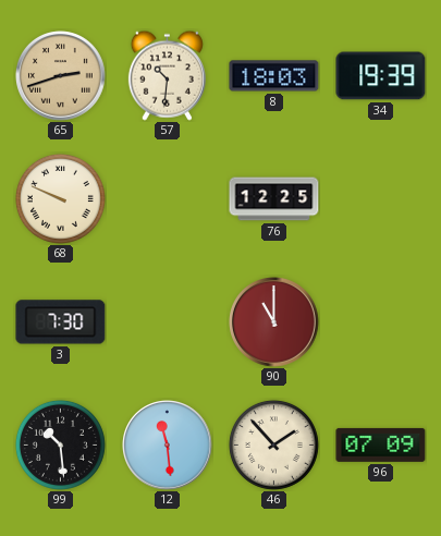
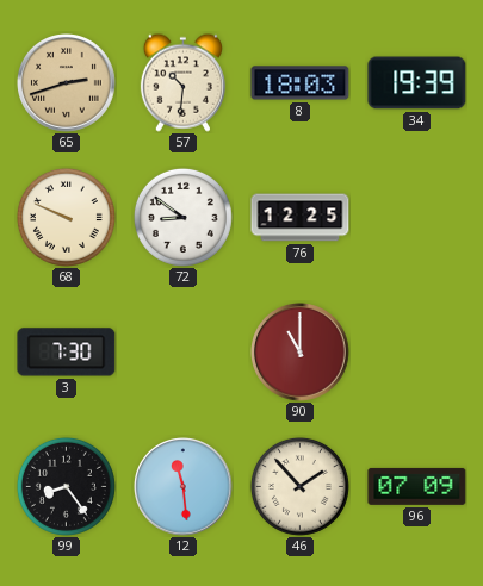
72: none -> 8:51
99: 10:29 -> 8:24
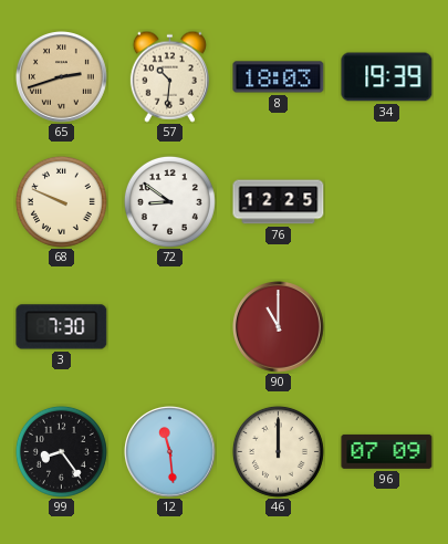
46: 1:53 -> 12:00
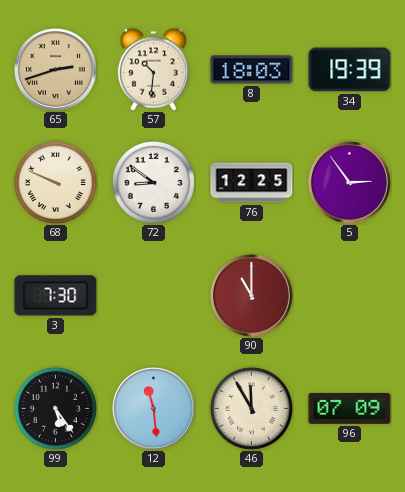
5: none -> 2:54
99: 8:24 -> 5:24
46: 12:00 -> 11:55
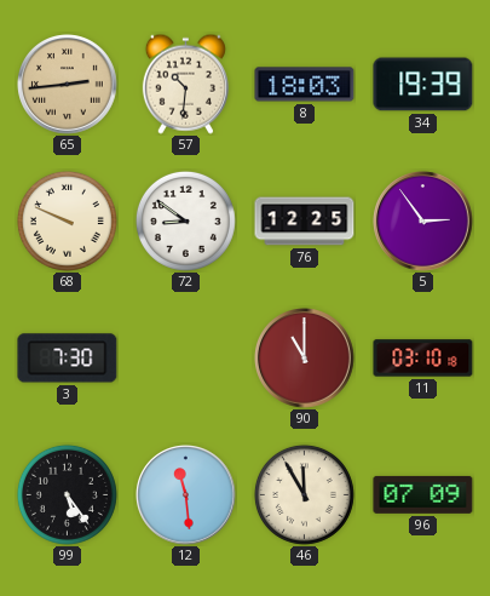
65: 2:42 -> 2:44
11: none -> 03:10
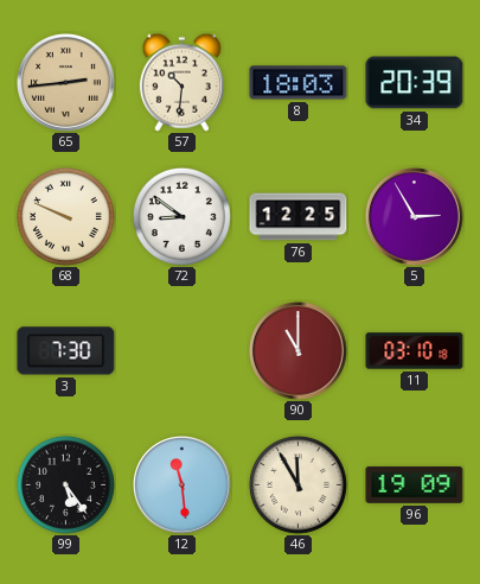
34: 19:39 -> 20:39
5: 2:54 -> 2:55
96: 07:09 -> 19:09
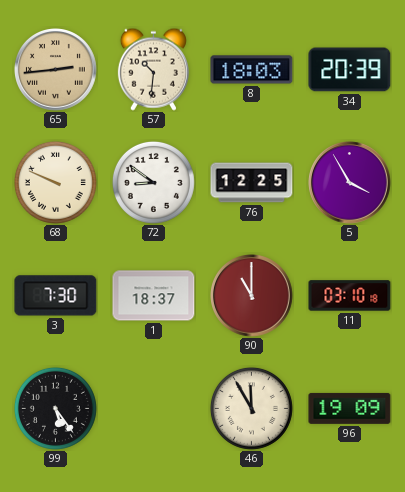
5: 2:55 -> 3:55
1: none -> 18:37
12: 11:29 -> none
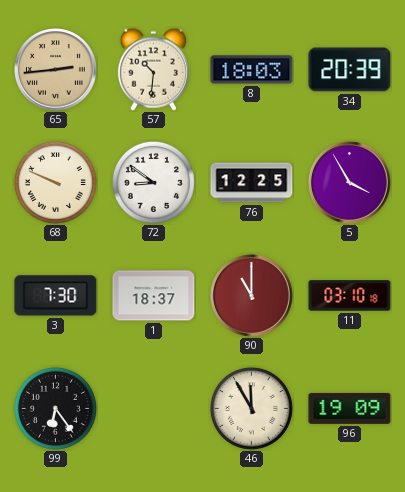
99: 5:24 -> 6:24
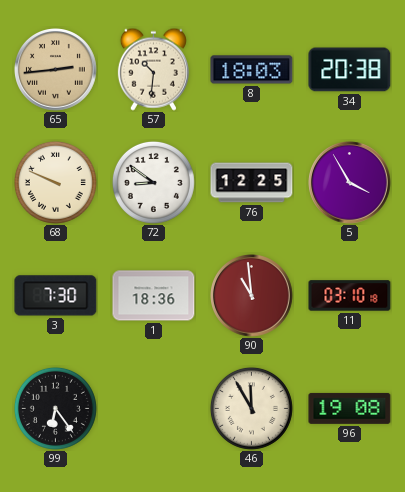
34: 20:39 -> 20:38
1: 18:37 -> 18:36
90: 11:00 -> 10:59
96: 19:09 -> 19:08
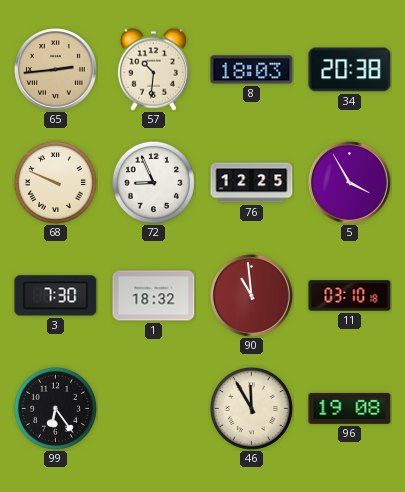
72: 8:51 -> 8:56
1: 18:36 -> 18:32
